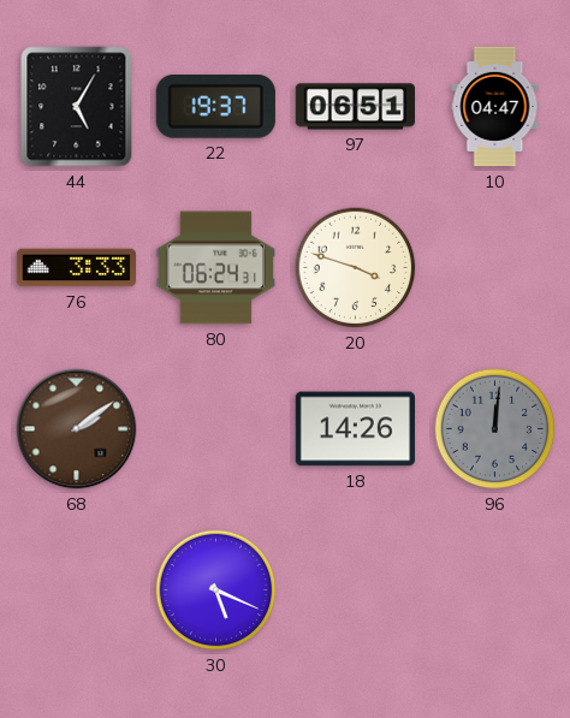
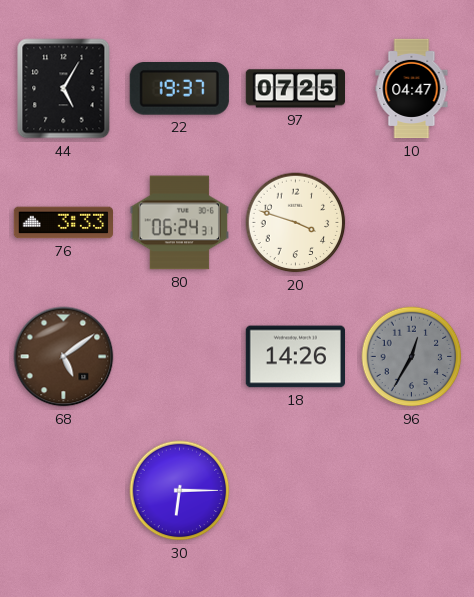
97: 06:51 -> 07:25
68: 2:09 -> 5:09
96: 12:01 -> 12:35
30: 5:19 -> 6:15
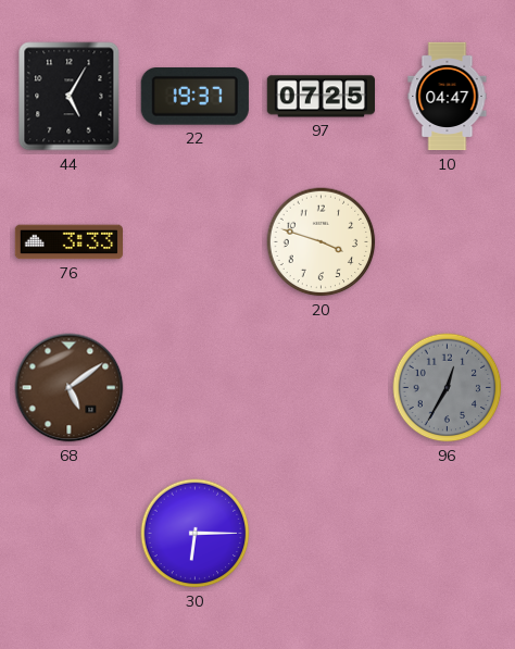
80: 06:24 -> none
18: 14:26 -> none
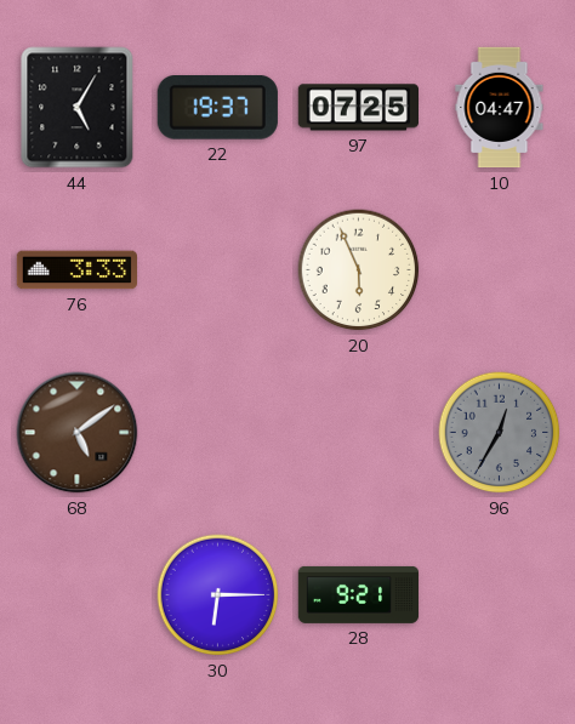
20: 3:48 -> 5:56
28: none -> 9:21
